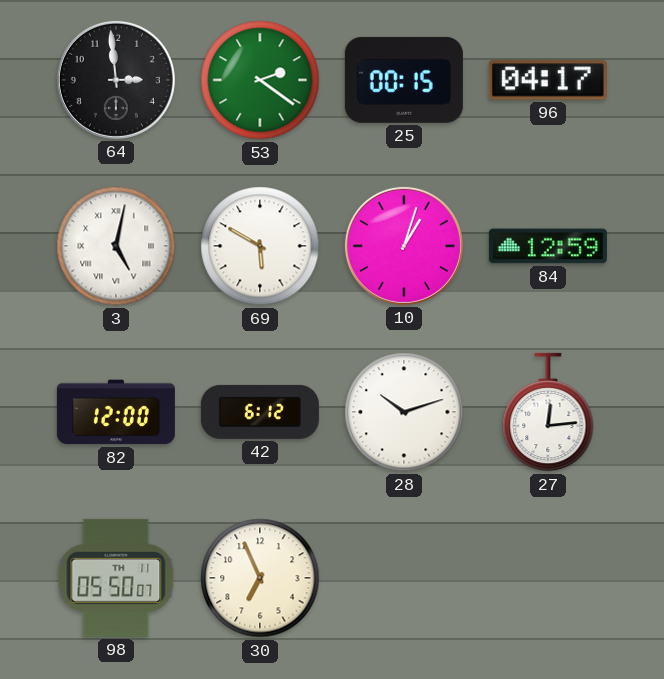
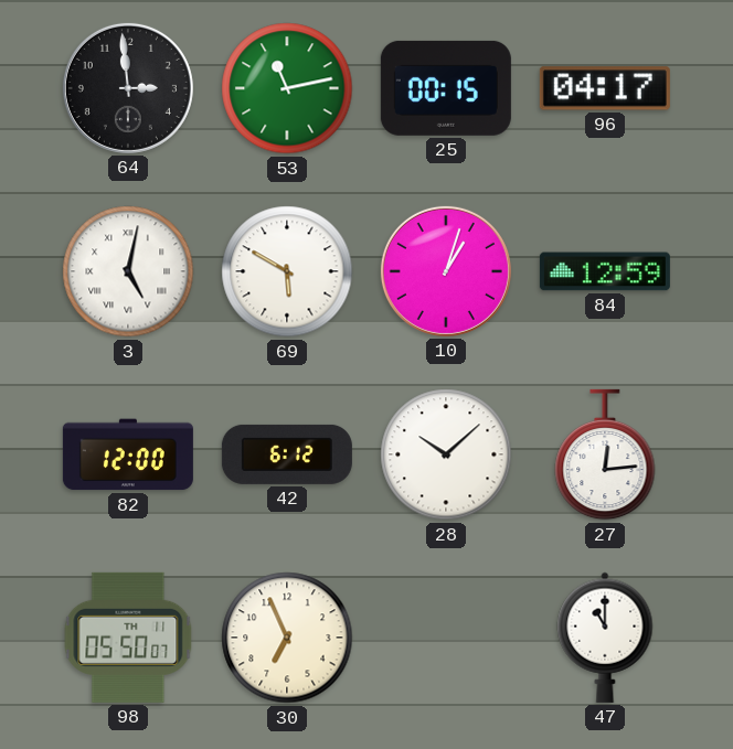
53: 2:21 -> 11:13
28: 10:12 -> 10:08
47: none -> 11:00
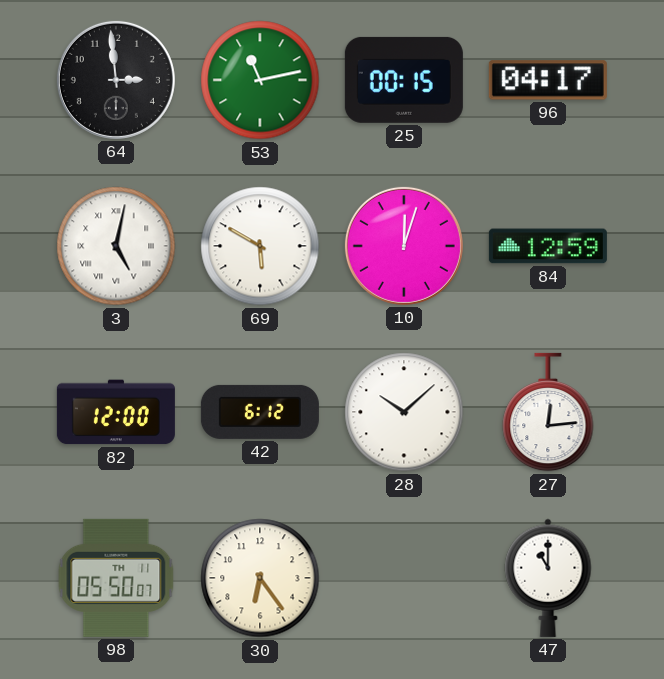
10: 1:03 -> 12:03
30: 6:56 -> 6:24
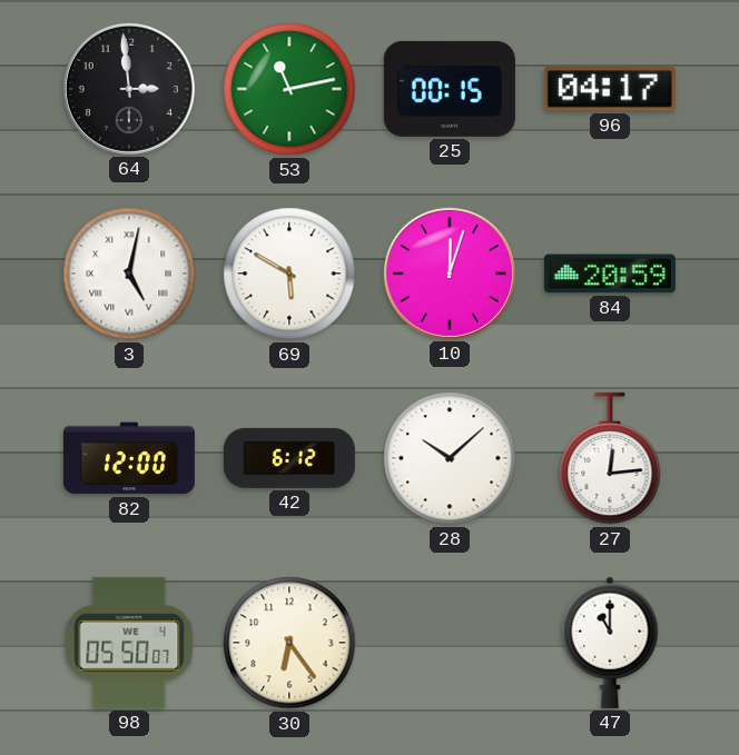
84: 12:59 -> 20:59
98 date: TH 11 -> WE 4
